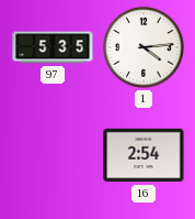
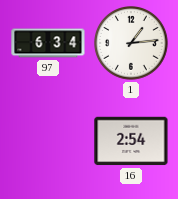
97: 5:35 -> 6:34
1: 4:14 -> 1:14
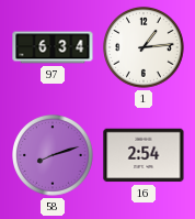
58: none -> 8:12
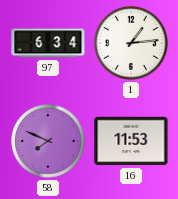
58: 8:12 -> 7:49
16: 2:54 -> 11:53
